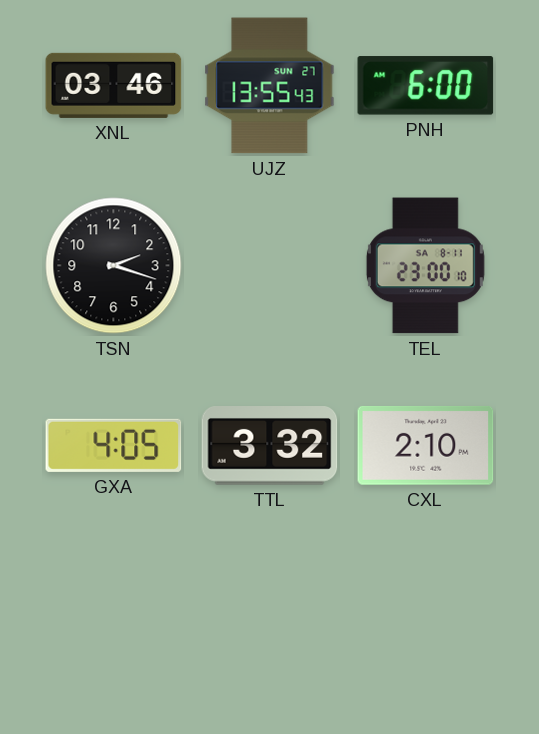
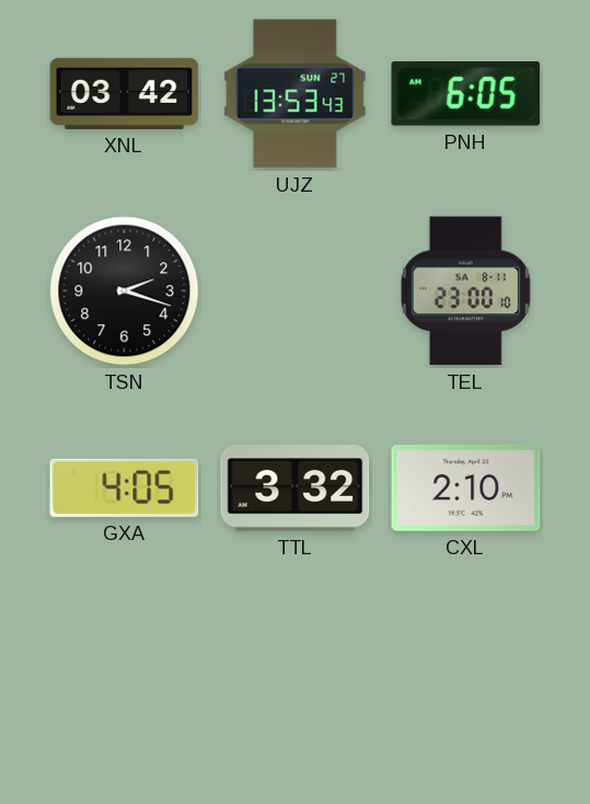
XNL: 03:46 -> 03:42
UJZ: 13:55 -> 13:53
PNH: 6:00 -> 6:05
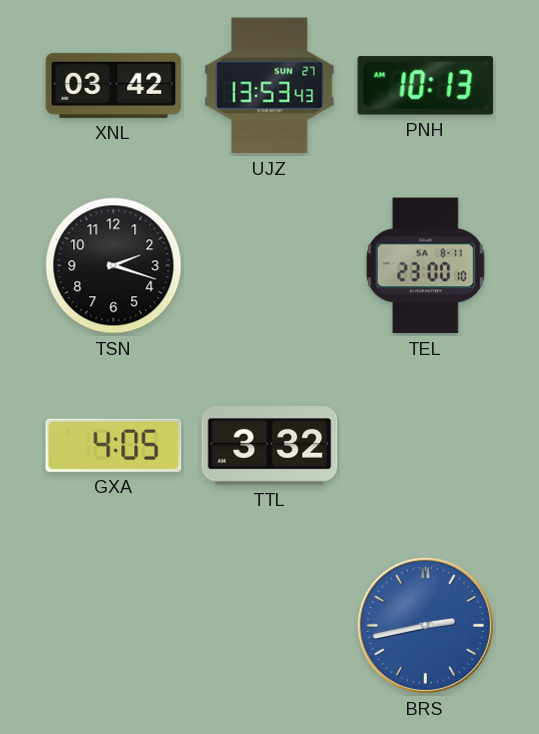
PNH: 6:05 -> 10:13
CXL: 2:10 -> none
BRS: none -> 2:43
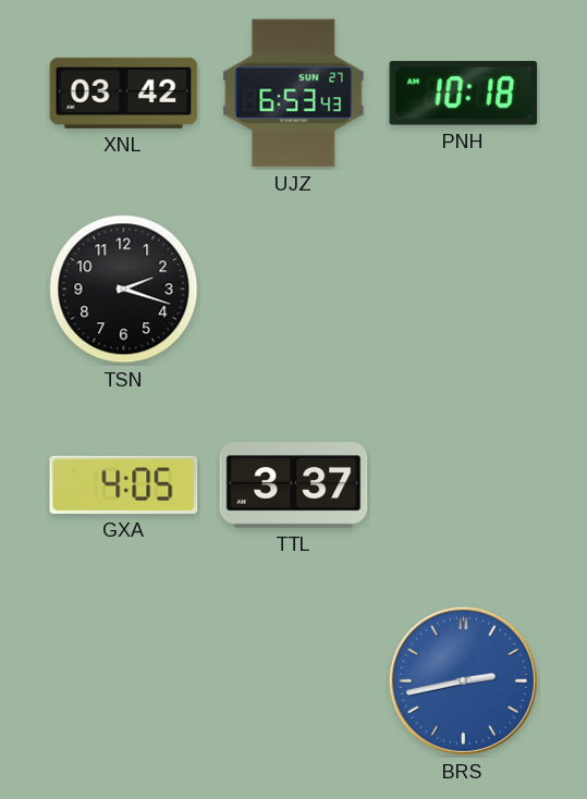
UJZ: 13:53 -> 6:53
PNH: 10:13 -> 10:18
TEL: 23:00 -> none
TTL: 3:32 -> 3:37
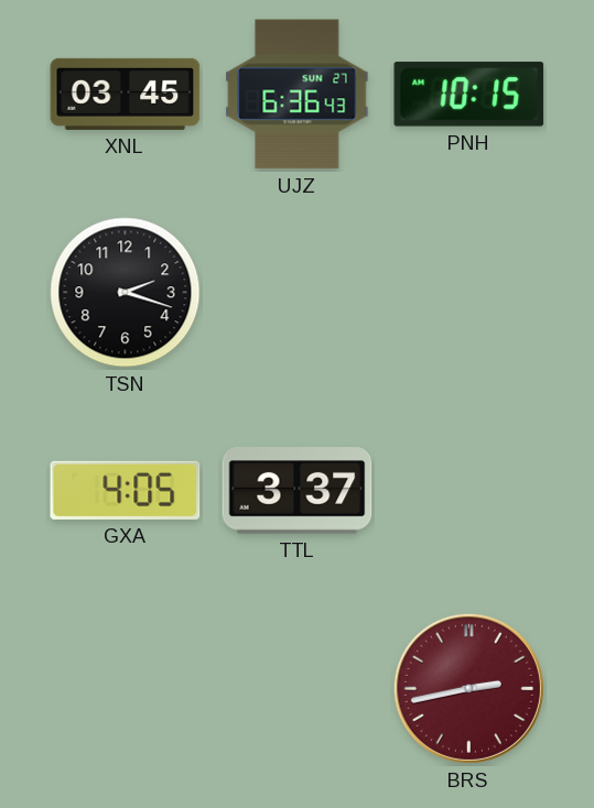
XNL: 03:42 -> 03:45
UJZ: 6:53 -> 6:36
PNH: 10:18 -> 10:15
BRS dial: blue -> burgundy
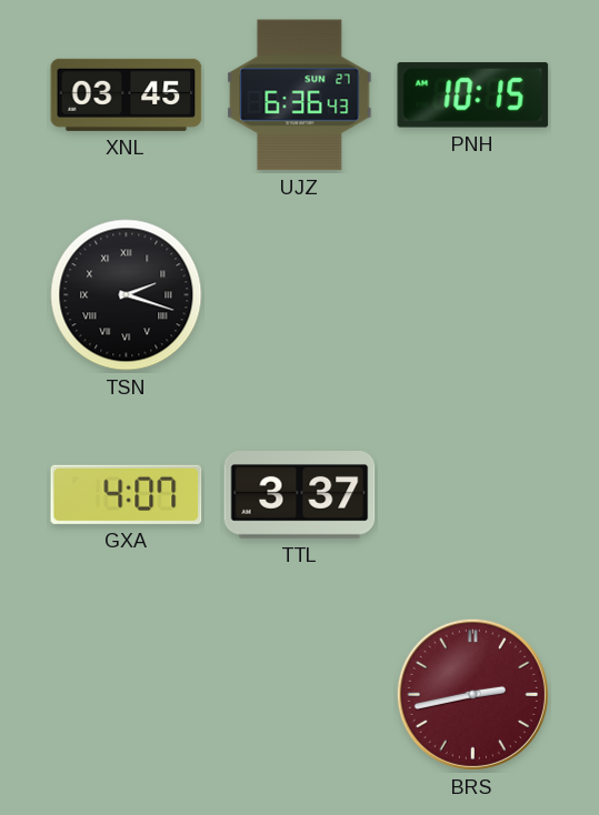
TSN numerals: Arabic -> Roman
GXA: 4:05 -> 4:07
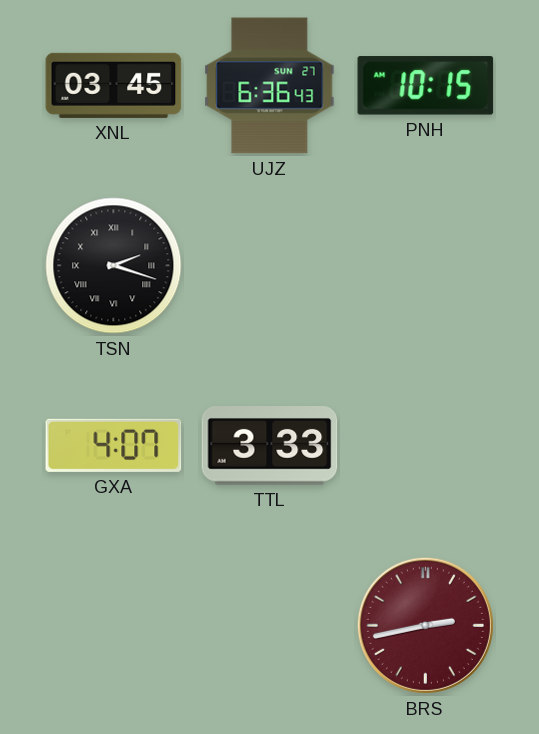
TTL: 3:37 -> 3:33
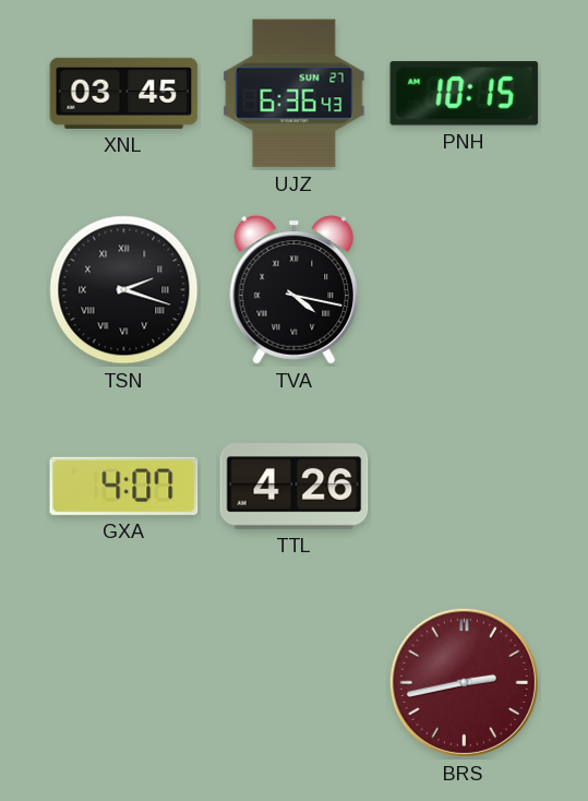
TVA: none -> 4:17
TTL: 3:33 -> 4:26
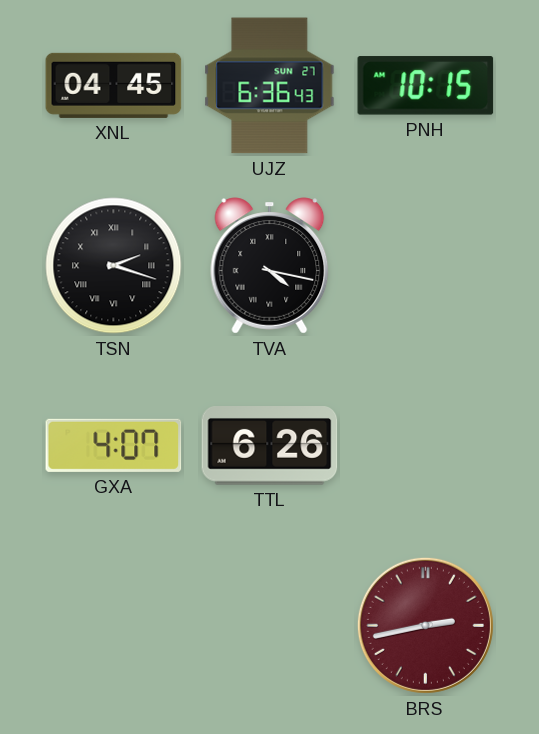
XNL: 03:45 -> 04:45
TTL: 4:26 -> 6:26
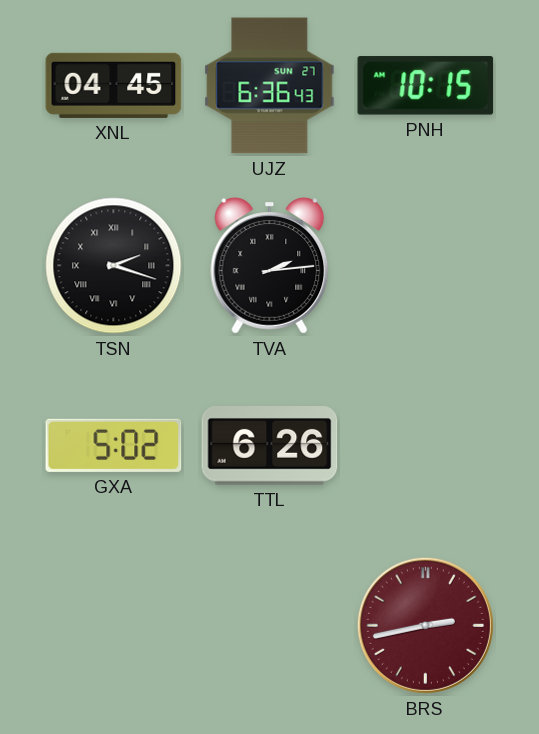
TVA: 4:17 -> 2:14
GXA: 4:07 -> 5:02
